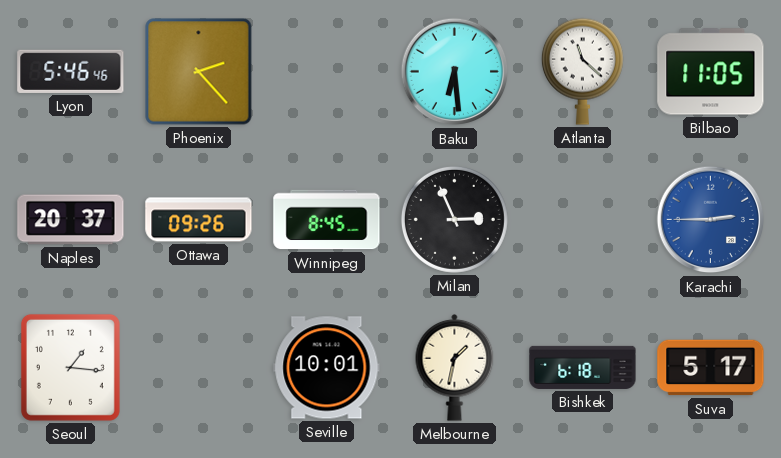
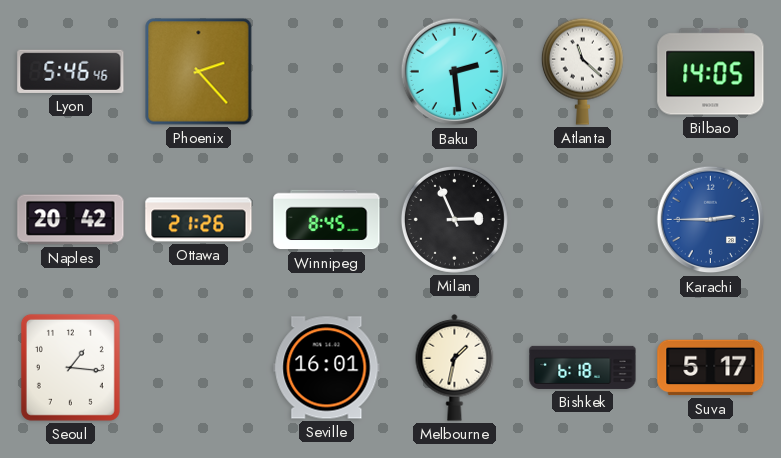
Baku: 6:29 -> 2:29
Bilbao: 11:05 -> 14:05
Naples: 20:37 -> 20:42
Ottawa: 09:26 -> 21:26
Seville: 10:01 -> 16:01
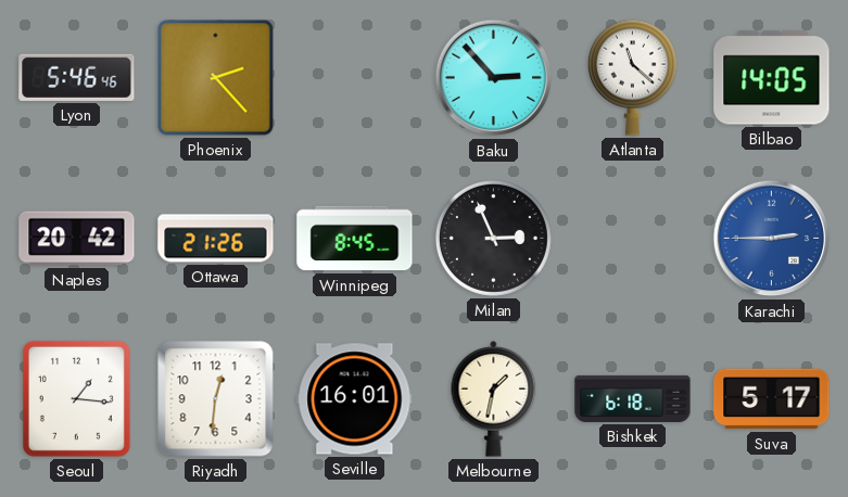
Baku: 2:29 -> 2:53
Riyadh: none -> 12:31
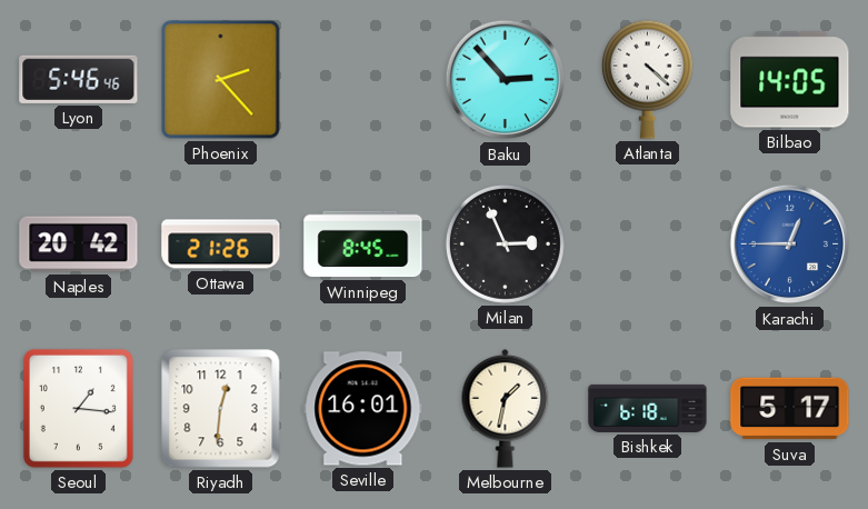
Atlanta: 11:22 -> 4:22
Karachi: 2:45 -> 12:45
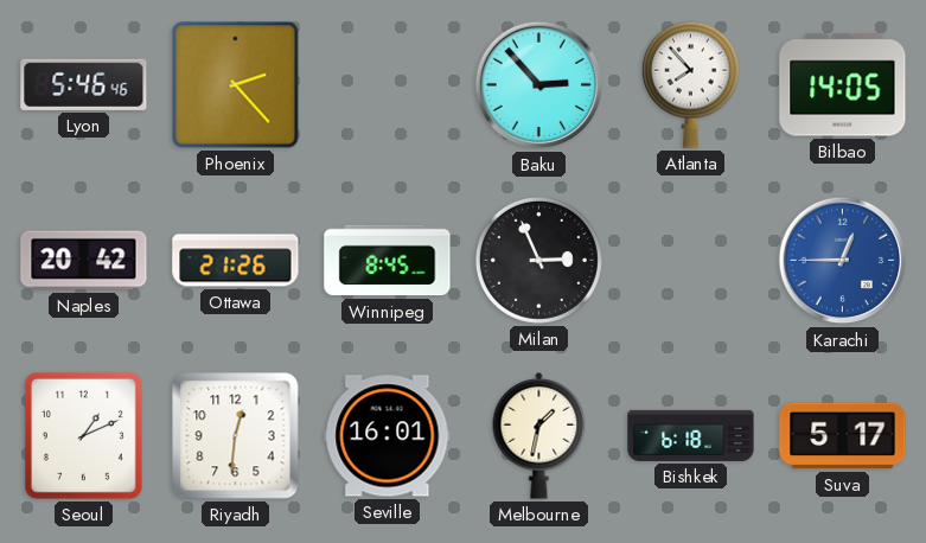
Atlanta: 4:22 -> 7:53
Seoul: 1:16 -> 1:11
